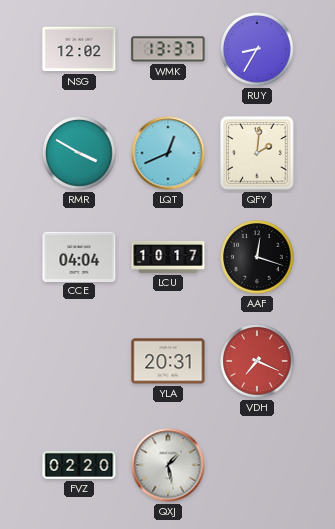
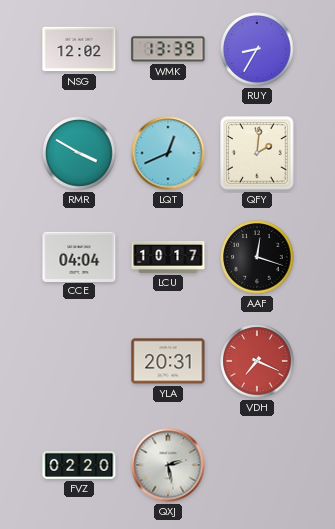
WMK: 13:37 -> 13:39
QXJ: 1:28 -> 2:28
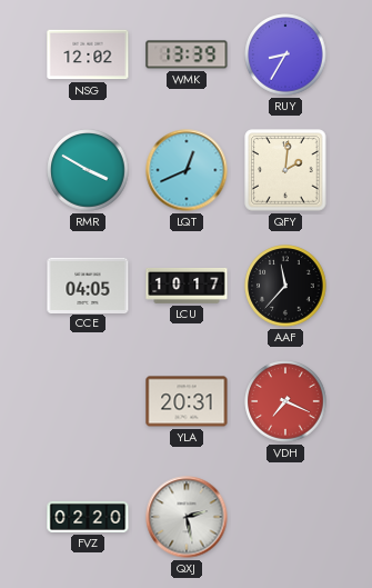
CCE: 04:04 -> 04:05
AAF: 12:18 -> 11:37
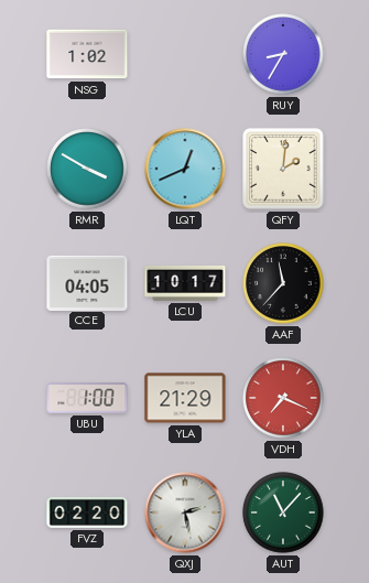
NSG: 12:02 -> 1:02
WMK: 13:39 -> none
UBU: none -> 1:00
YLA: 20:31 -> 21:29
AUT: none -> 11:07
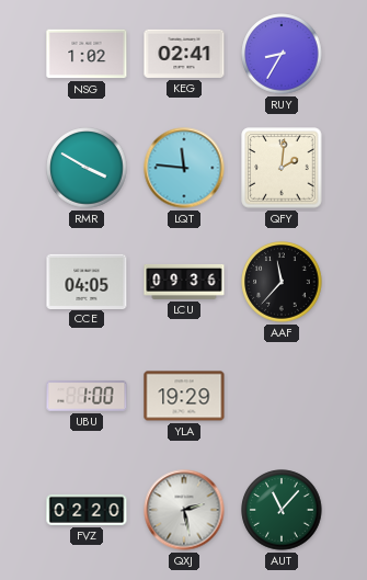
KEG: none -> 02:41
LQT: 12:41 -> 11:46
LCU: 10:17 -> 09:36
YLA: 21:29 -> 19:29
VDH: 7:19 -> none
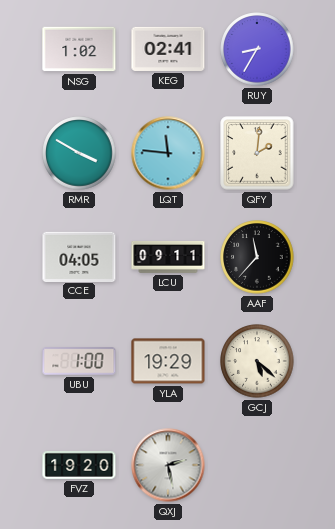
LCU: 09:36 -> 09:11
GCJ: none -> 5:22
FVZ: 02:20 -> 19:20
AUT: 11:07 -> none
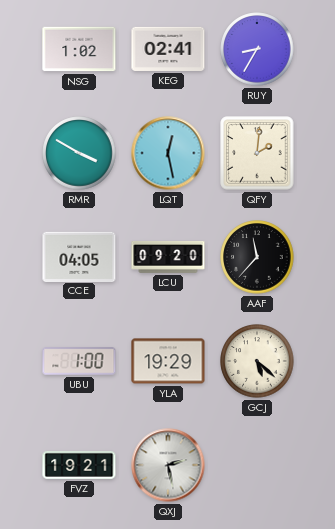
LQT: 11:46 -> 12:28
LCU: 09:11 -> 09:20
FVZ: 19:20 -> 19:21
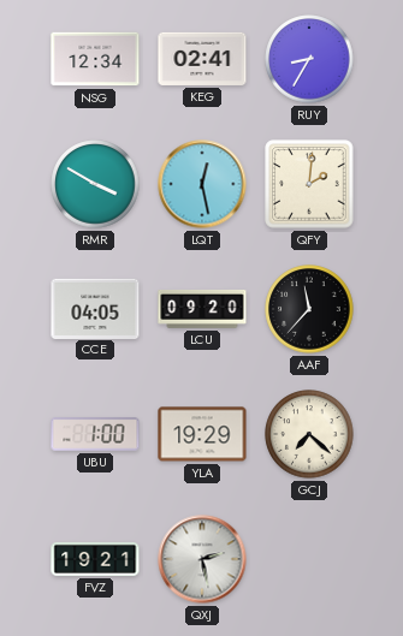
NSG: 1:02 -> 12:34
GCJ: 5:22 -> 7:22
